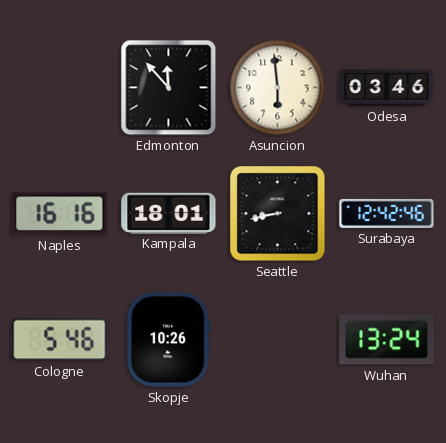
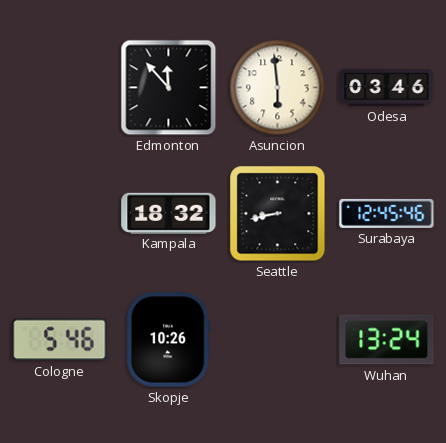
Naples: 16:16 -> none
Kampala: 18:01 -> 18:32
Surabaya: 12:42 -> 12:45
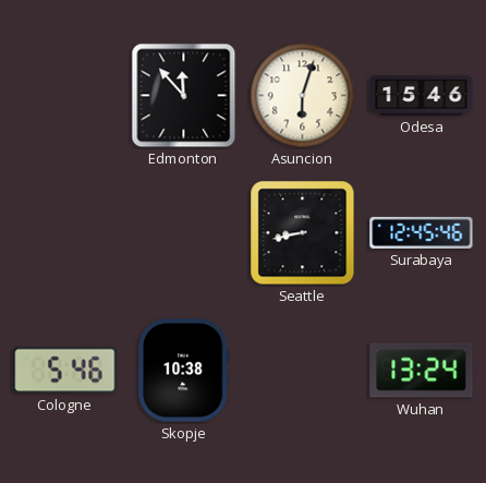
Asuncion: 5:59 -> 6:03
Odesa: 03:46 -> 15:46
Kampala: 18:32 -> none
Skopje: 10:26 -> 10:38
